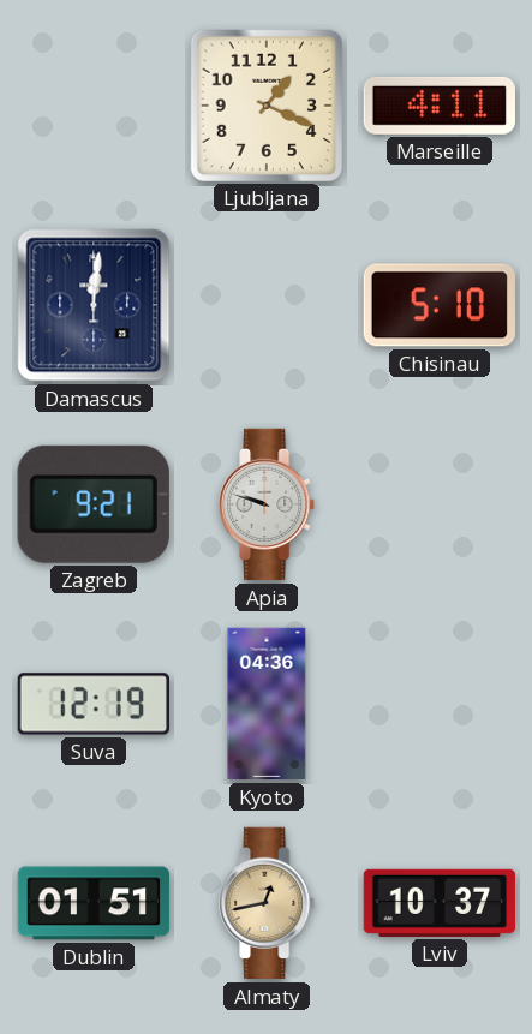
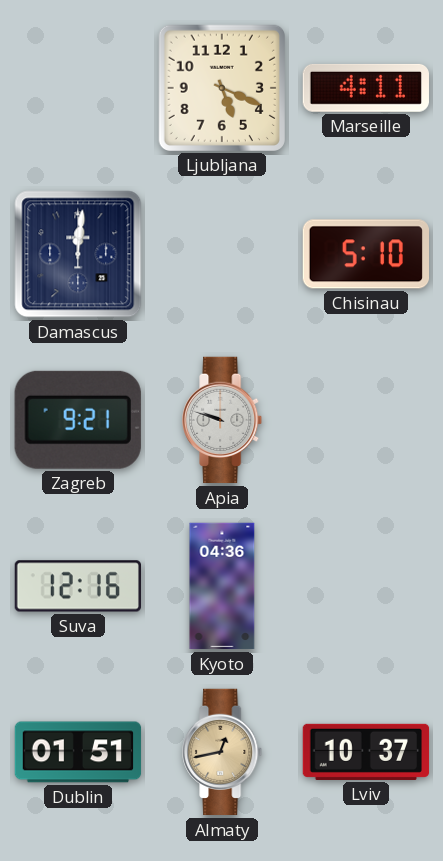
Ljubljana: 1:19 -> 5:19
Suva: 12:19 -> 12:16
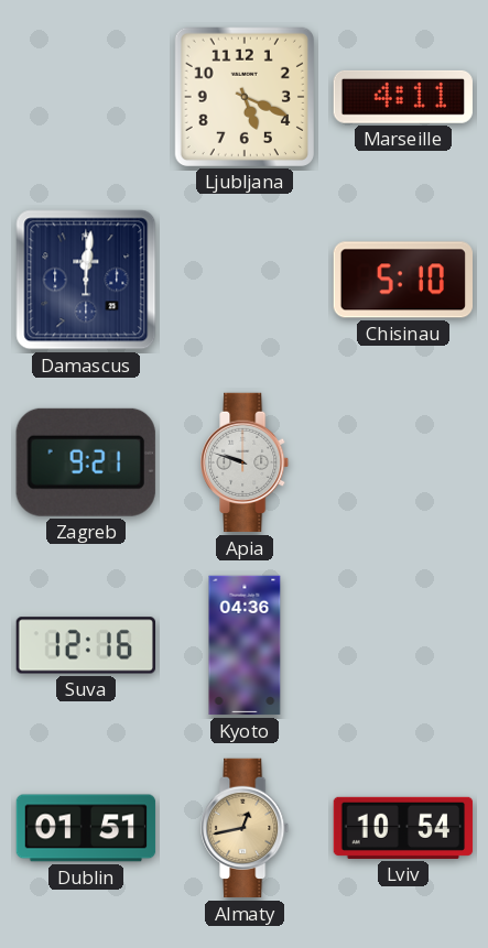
Lviv: 10:37 -> 10:54
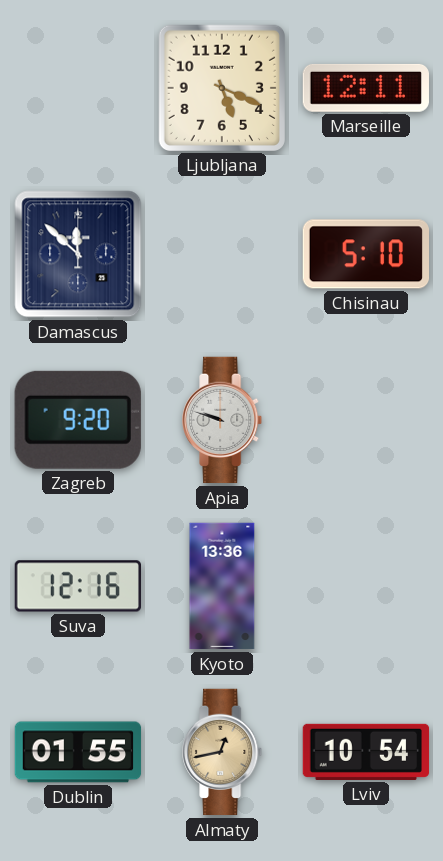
Marseille: 4:11 -> 12:11
Damascus: 12:01 -> 11:52
Zagreb: 9:21 -> 9:20
Kyoto: 04:36 -> 13:36
Dublin: 01:51 -> 01:55
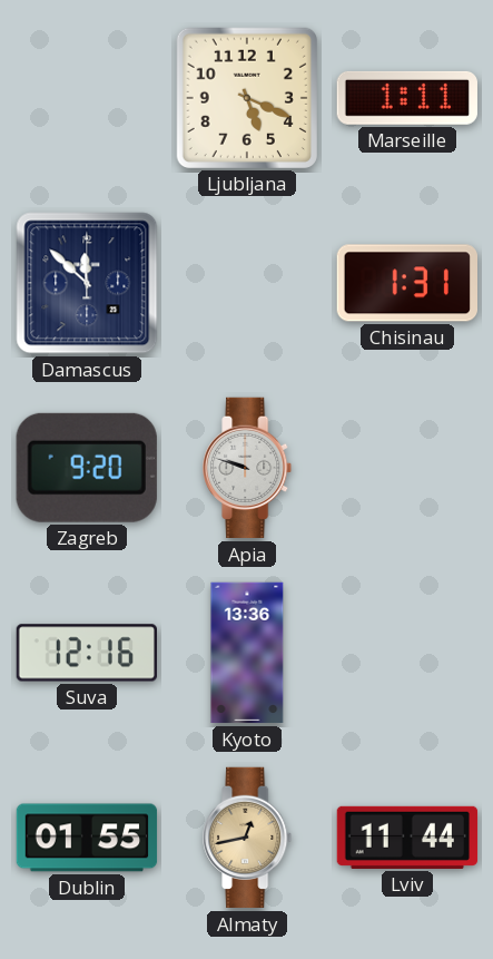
Marseille: 12:11 -> 1:11
Chisinau: 5:10 -> 1:31
Lviv: 10:54 -> 11:44
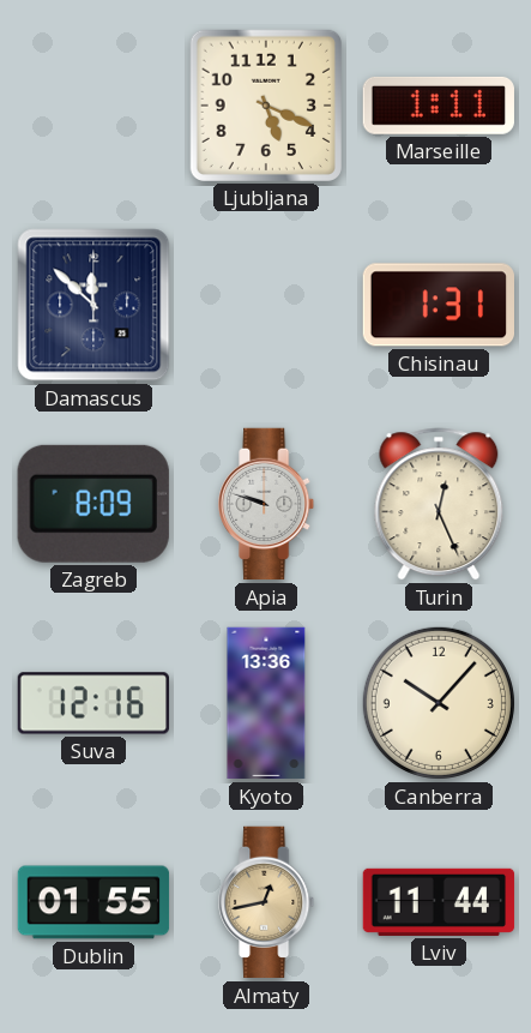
Zagreb: 9:20 -> 8:09
Turin: none -> 12:26
Canberra: none -> 10:07
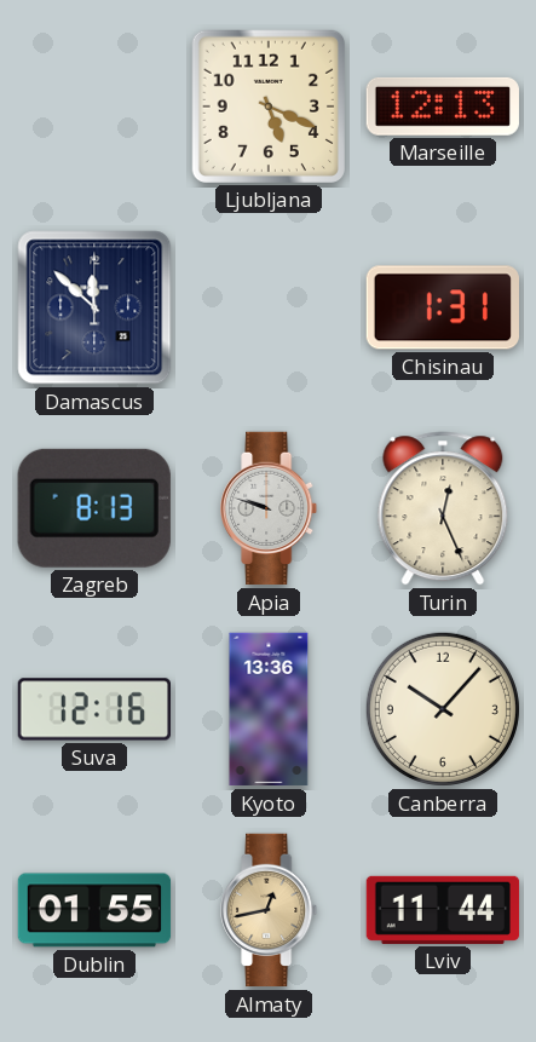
Marseille: 1:11 -> 12:13
Zagreb: 8:09 -> 8:13
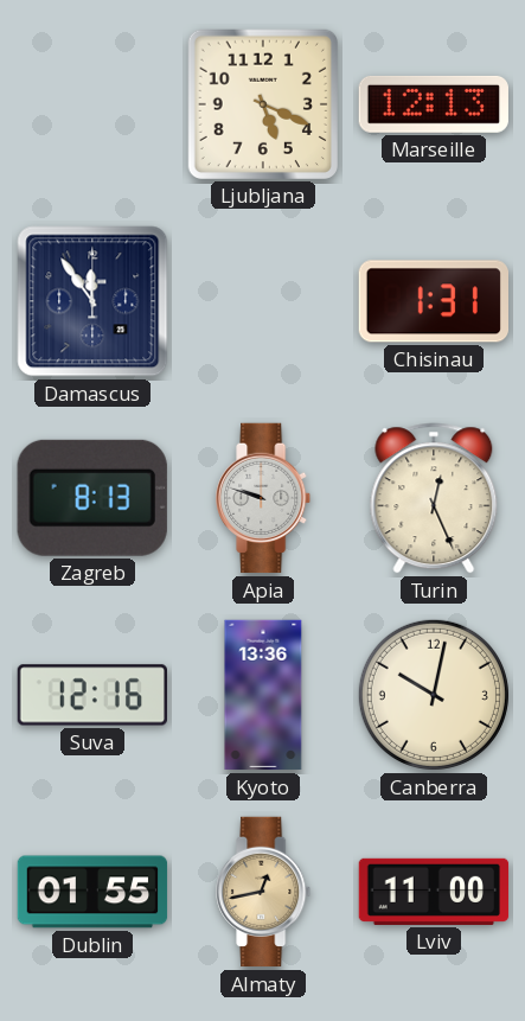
Damascus: 11:52 -> 11:54
Canberra: 10:07 -> 10:02
Lviv: 11:44 -> 11:00
